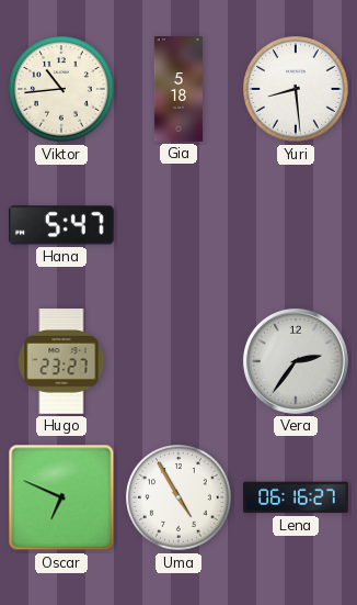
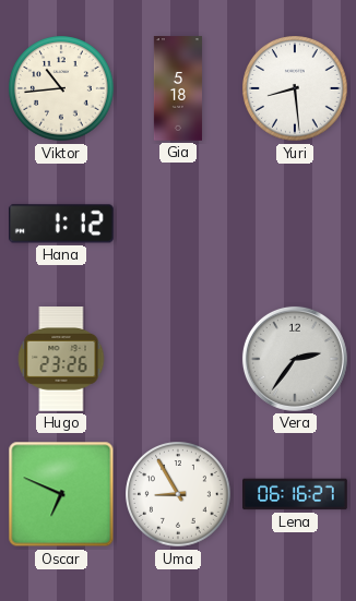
Hana: 5:47 -> 1:12
Hugo: 23:27 -> 23:26
Uma: 4:55 -> 8:55
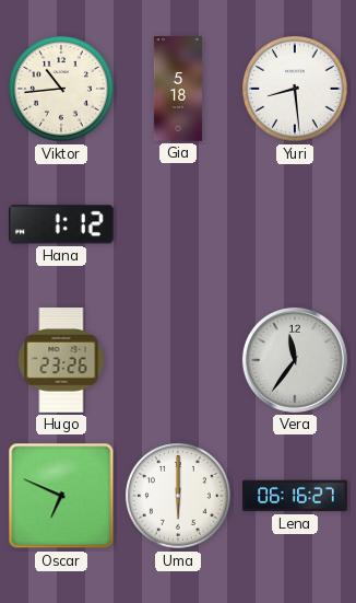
Vera: 2:36 -> 11:36
Uma: 8:55 -> 6:00
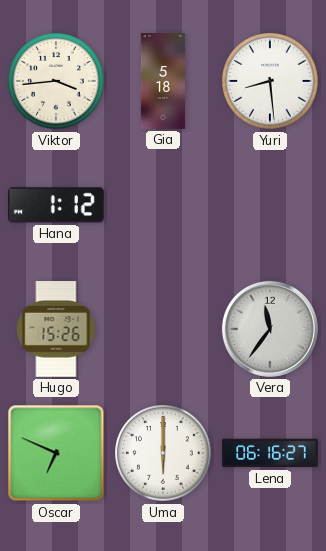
Viktor: 10:44 -> 3:44
Hugo: 23:26 -> 15:26
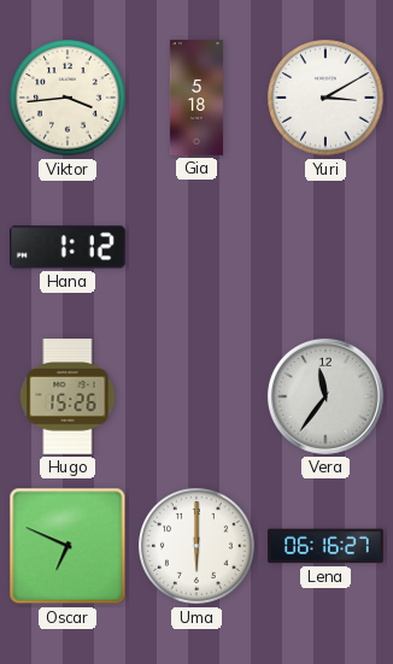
Yuri: 8:29 -> 3:10
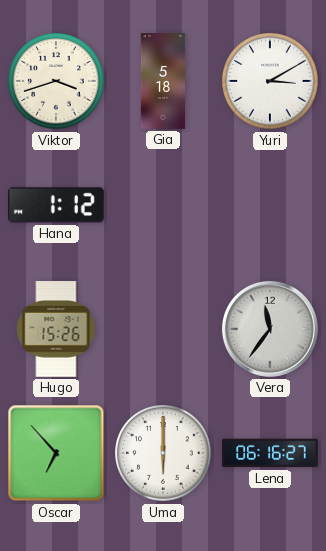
Viktor: 3:44 -> 3:42
Oscar: 6:49 -> 6:53
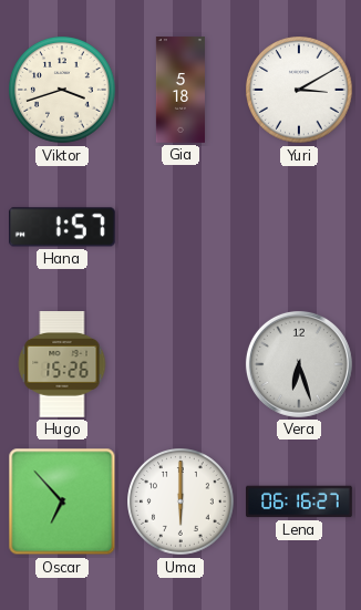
Hana: 1:12 -> 1:57
Vera: 11:36 -> 6:27
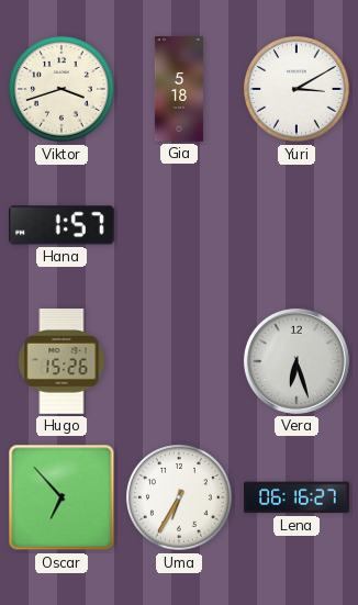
Uma: 6:00 -> 6:35
